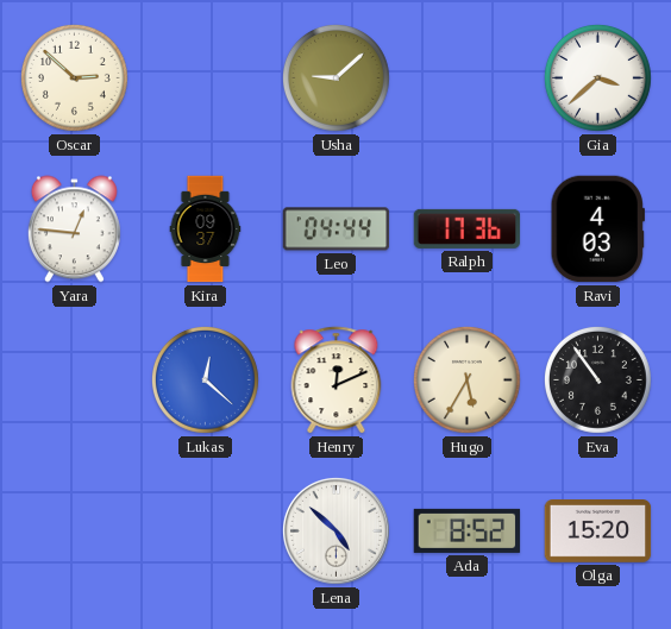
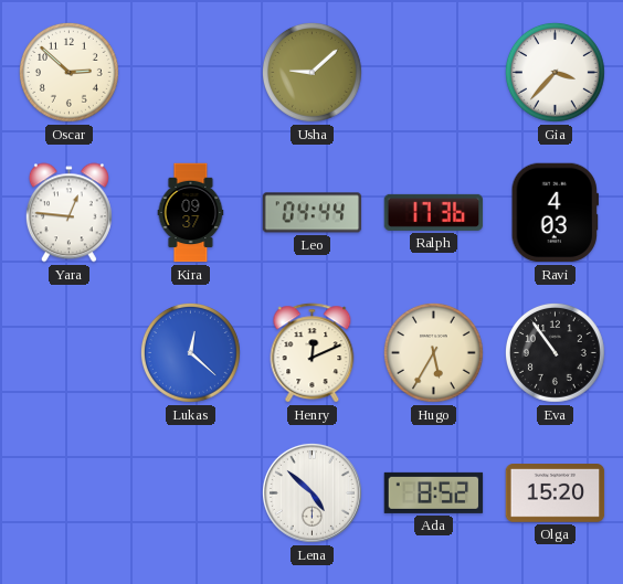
Gia: 3:38 -> 3:37
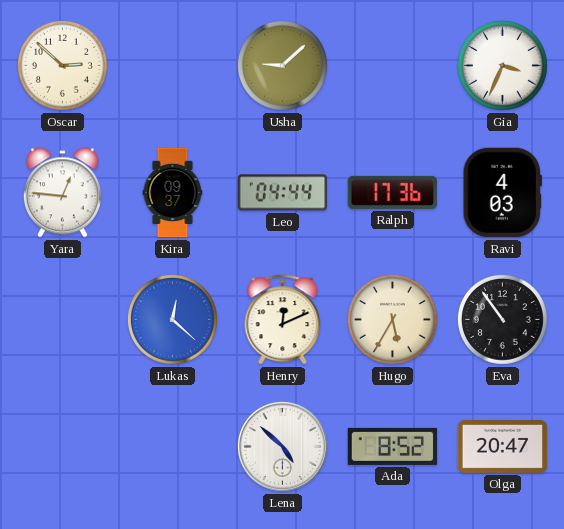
Gia: 3:37 -> 3:34
Olga: 15:20 -> 20:47
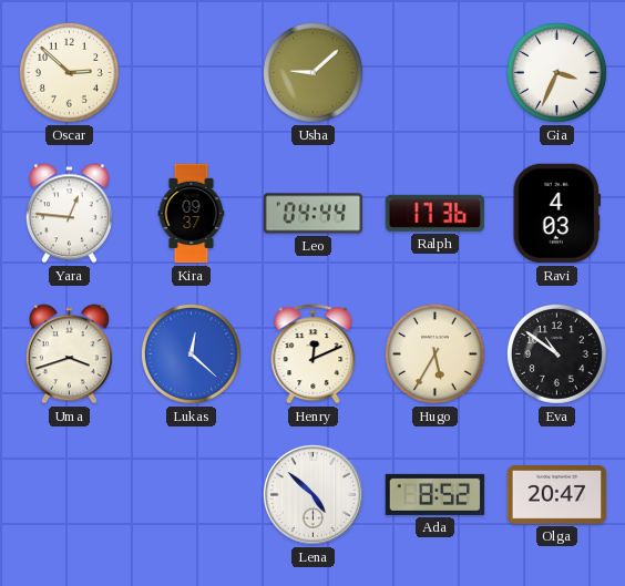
Uma: none -> 3:42
Eva: 10:54 -> 10:51
